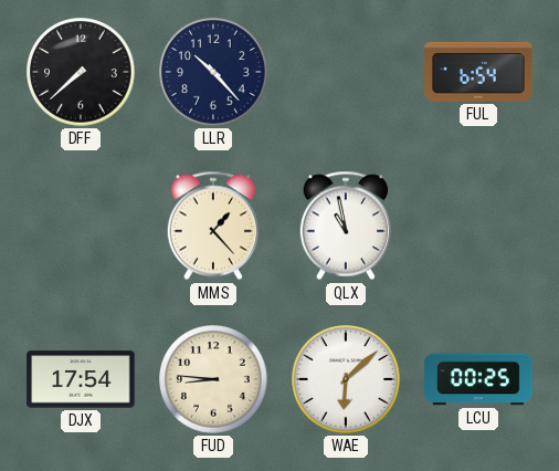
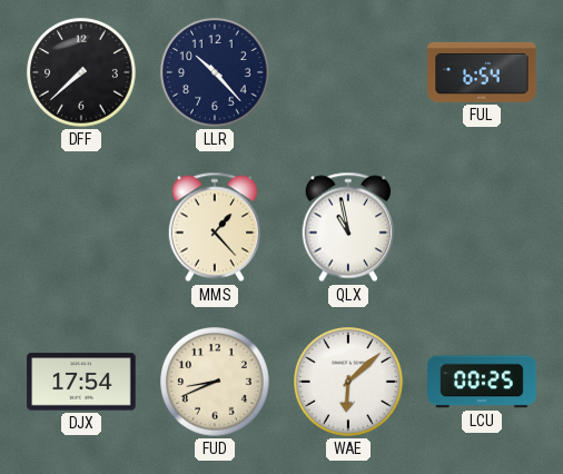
FUD: 8:46 -> 8:41
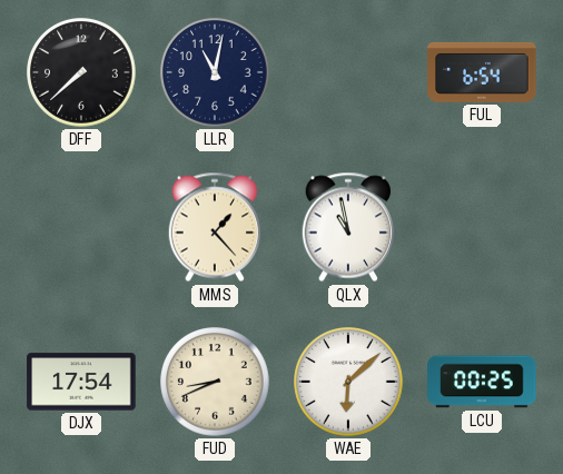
LLR: 10:23 -> 11:02
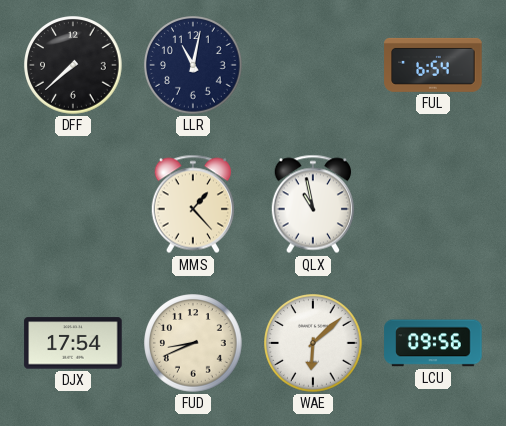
LCU: 00:25 -> 09:56
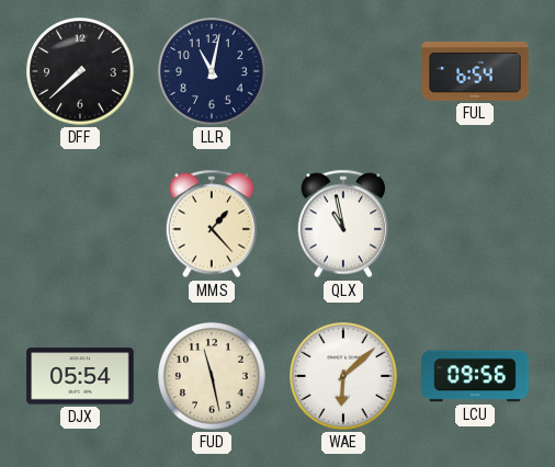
DJX: 17:54 -> 05:54
FUD: 8:41 -> 11:28
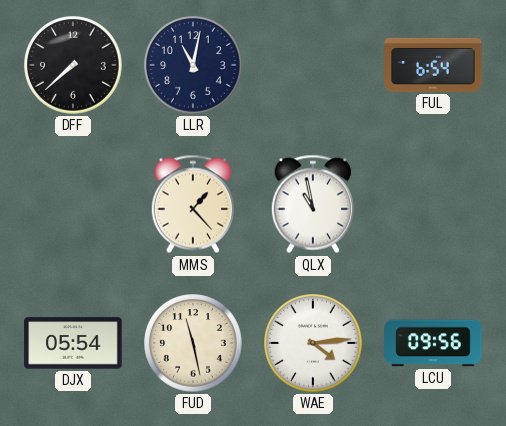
WAE: 6:08 -> 4:14
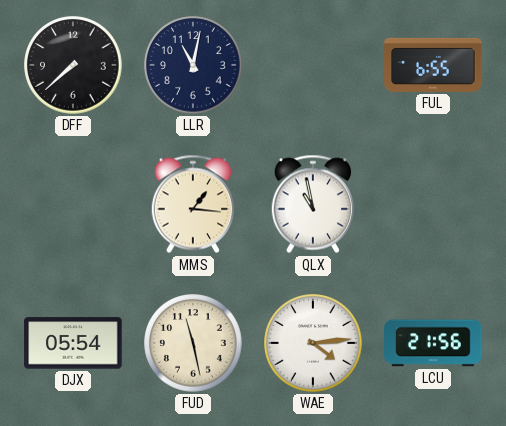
FUL: 6:54 -> 6:55
MMS: 1:23 -> 1:16
LCU: 09:56 -> 21:56
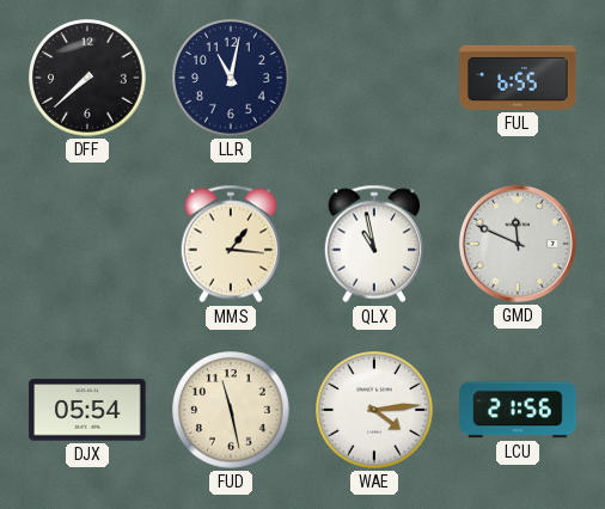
GMD: none -> 11:49
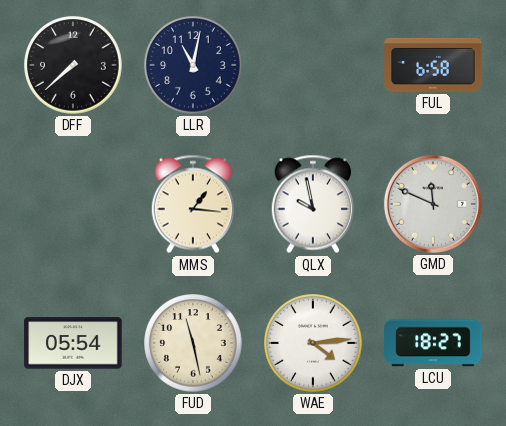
FUL: 6:55 -> 6:58
QLX: 10:58 -> 9:58
LCU: 21:56 -> 18:27
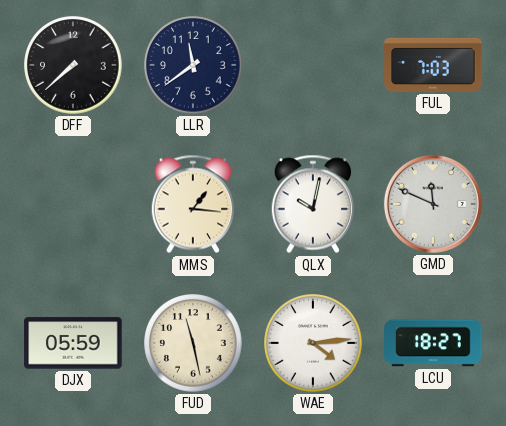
LLR: 11:02 -> 11:39
FUL: 6:58 -> 7:03
QLX: 9:58 -> 10:02
DJX: 05:54 -> 05:59
